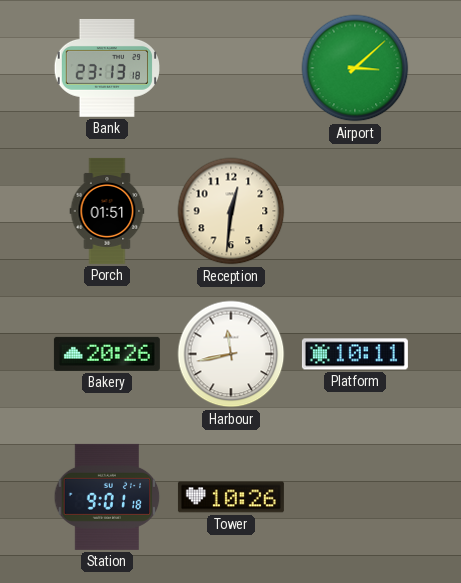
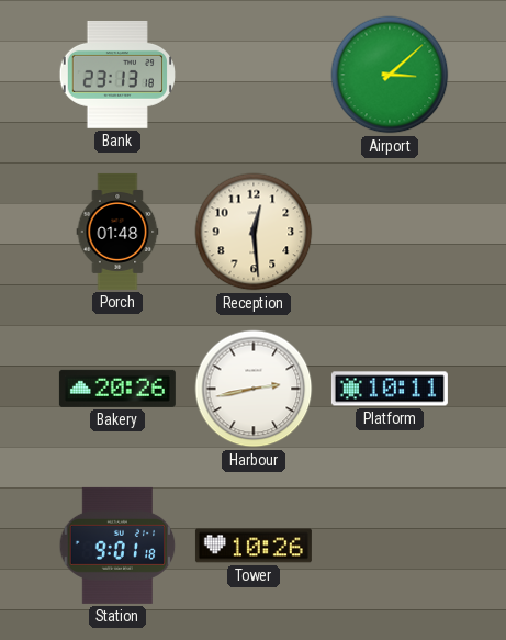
Porch: 01:51 -> 01:48
Reception: 12:31 -> 12:29
Harbour: 11:43 -> 2:43
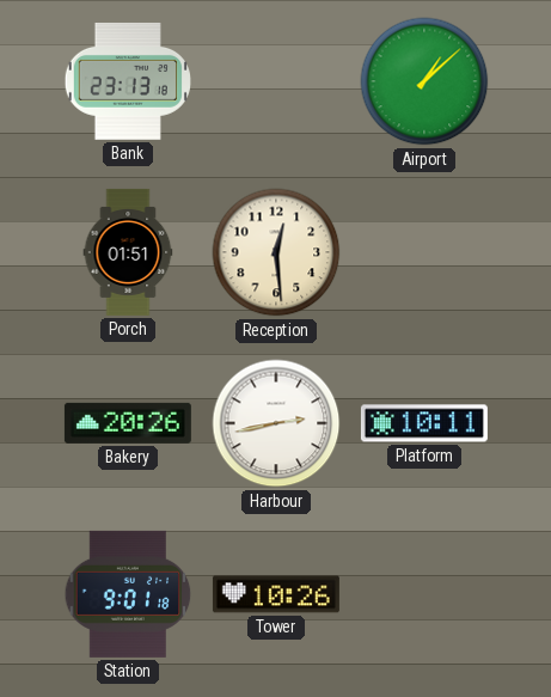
Airport: 3:08 -> 1:08
Porch: 01:48 -> 01:51
